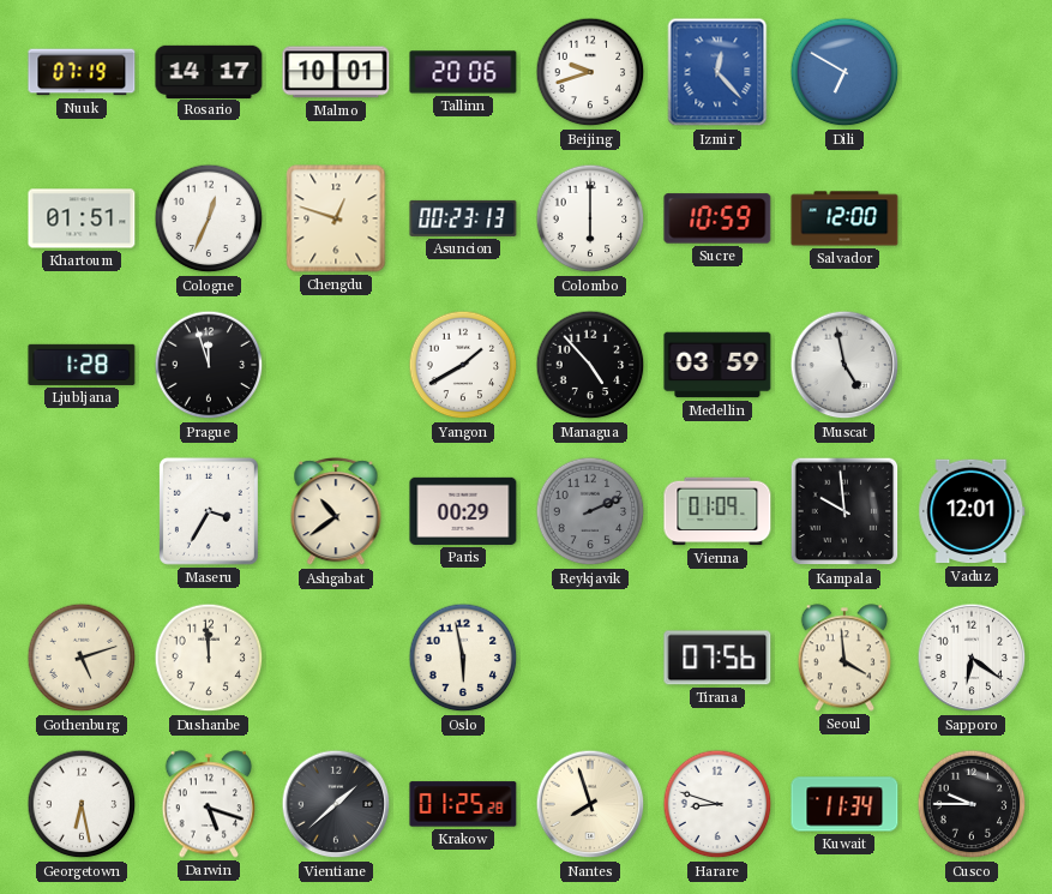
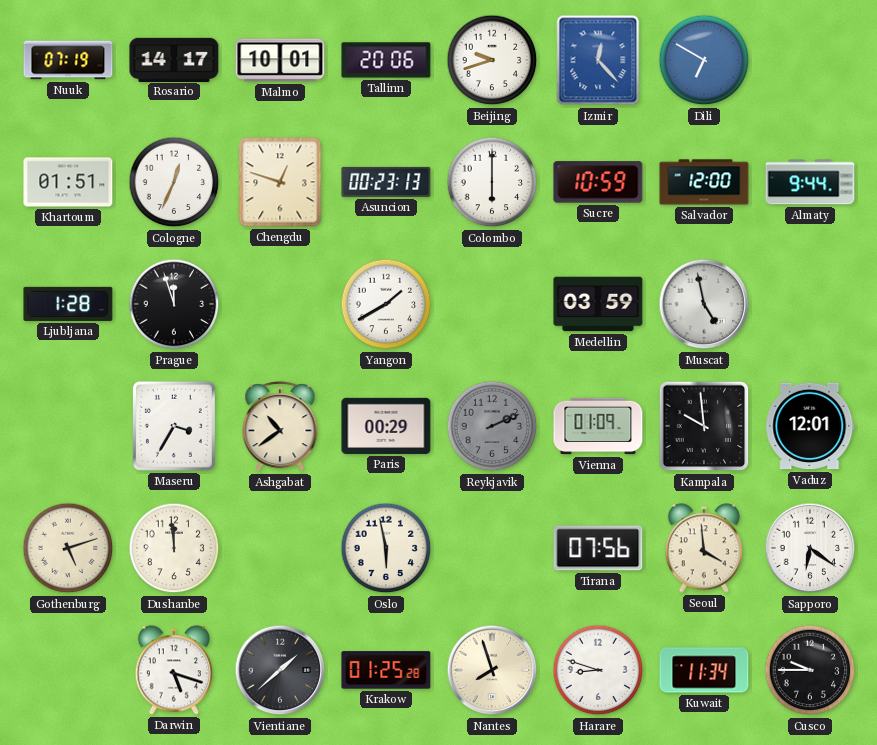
Almaty: none -> 9:44
Managua: 4:53 -> none
Georgetown: 6:28 -> none
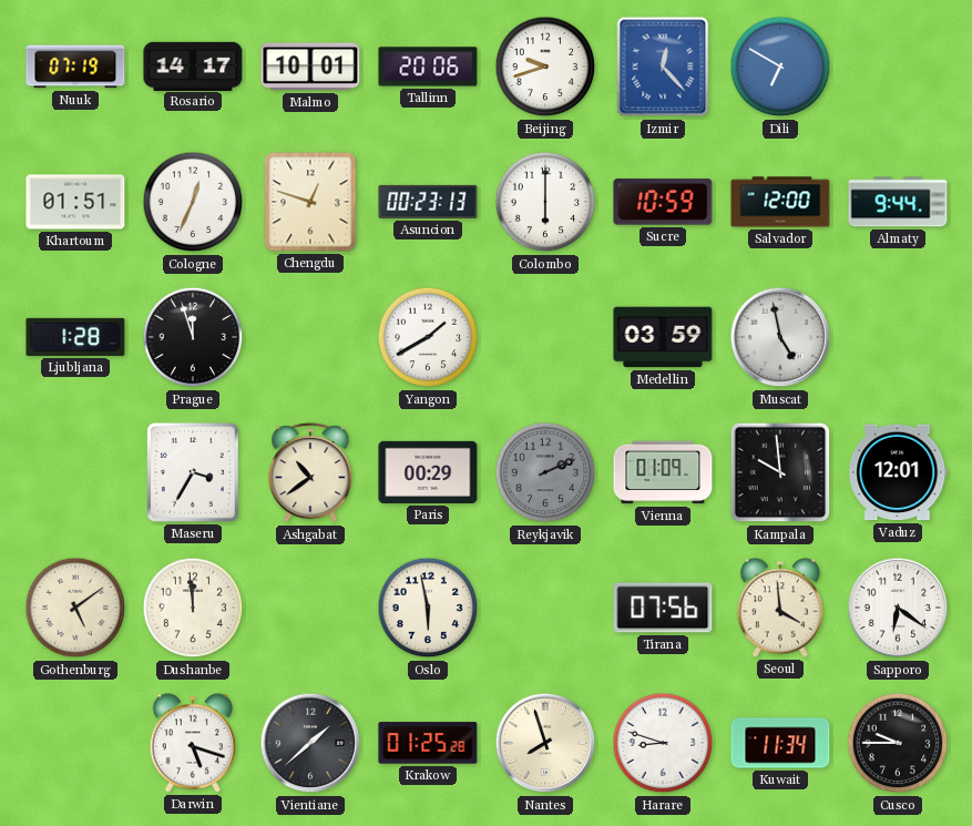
Gothenburg: 5:12 -> 5:09
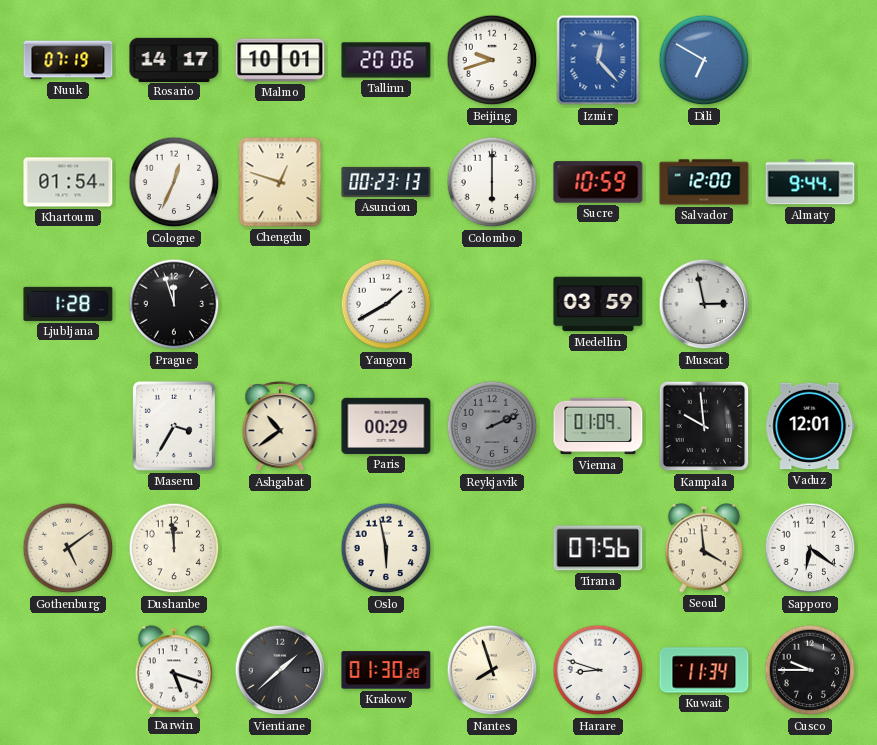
Khartoum: 01:51 -> 01:54
Muscat: 4:58 -> 2:58
Krakow: 01:25 -> 01:30
